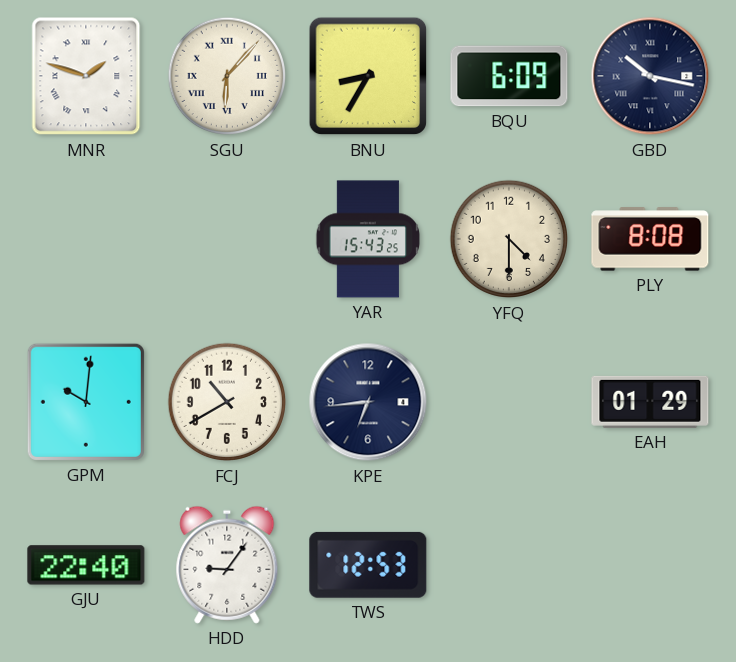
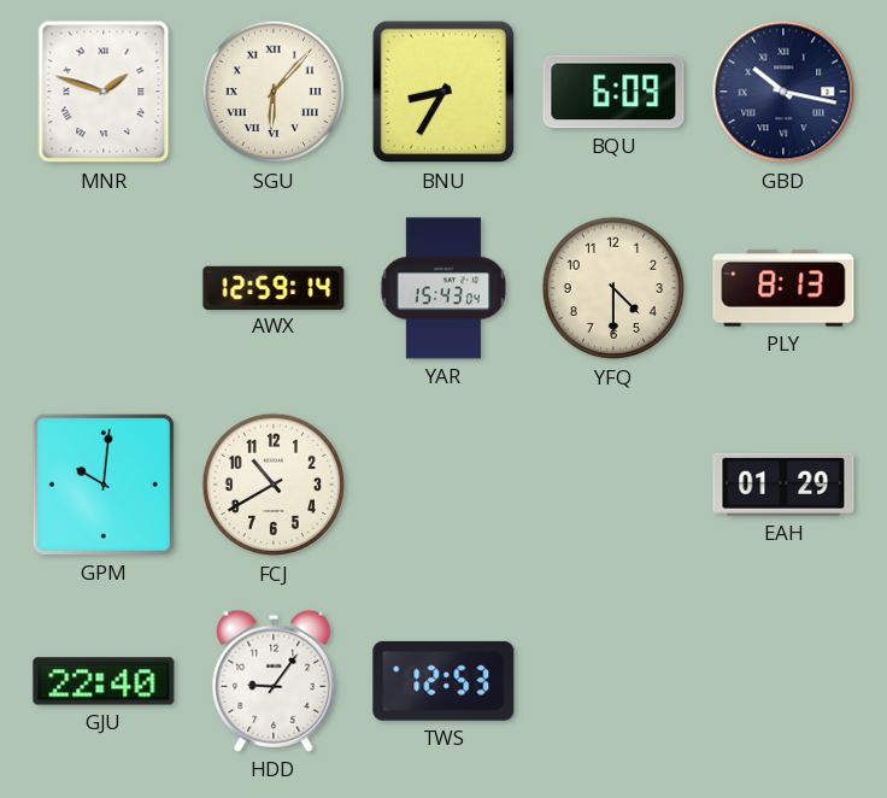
AWX: none -> 12:59
YAR: 15:43:25 -> 15:43:04
PLY: 8:08 -> 8:13
KPE: 6:44 -> none
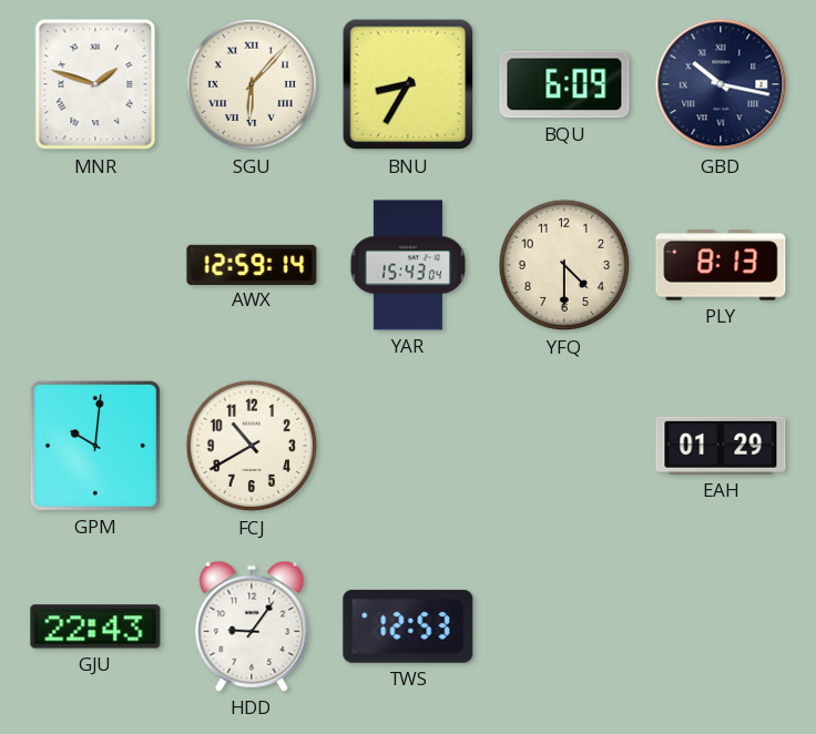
GJU: 22:40 -> 22:43
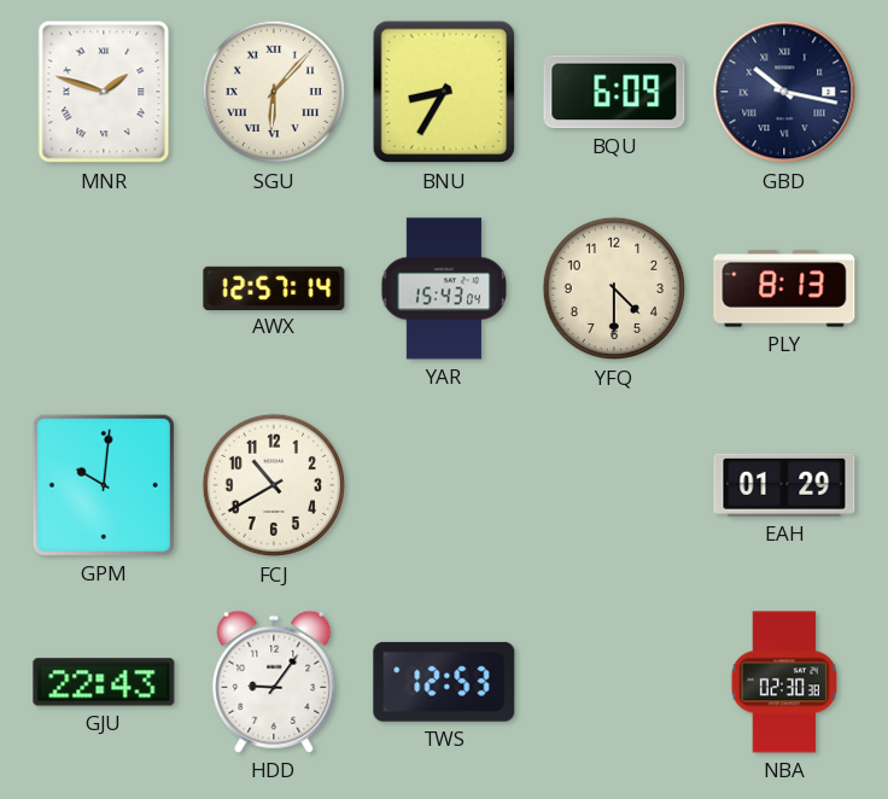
AWX: 12:59 -> 12:57
NBA: none -> 02:30
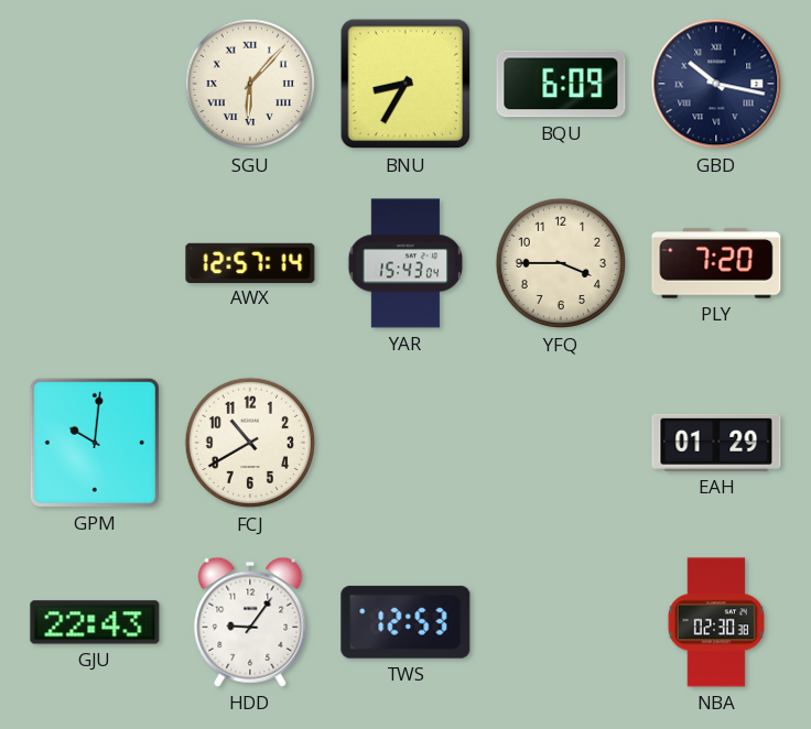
MNR: 1:48 -> none
YFQ: 4:30 -> 3:45
PLY: 8:13 -> 7:20
